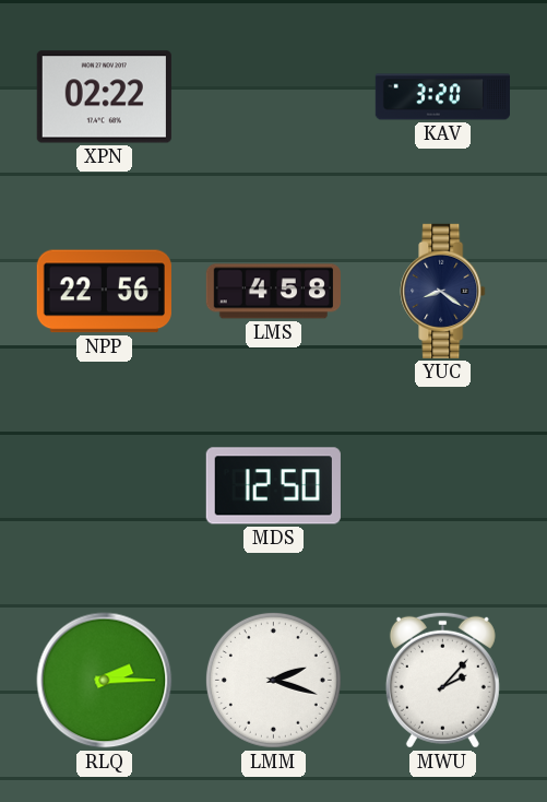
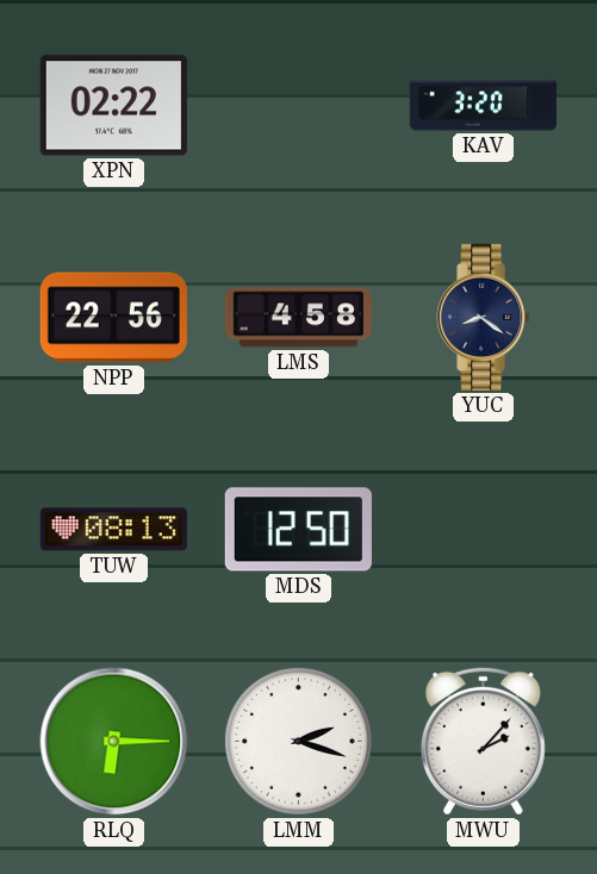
TUW: none -> 08:13
RLQ: 2:15 -> 6:15
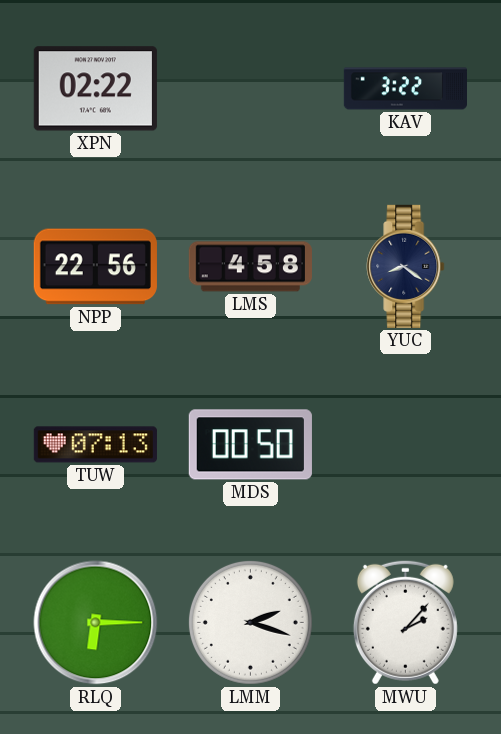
KAV: 3:20 -> 3:22
TUW: 08:13 -> 07:13
MDS: 12:50 -> 00:50
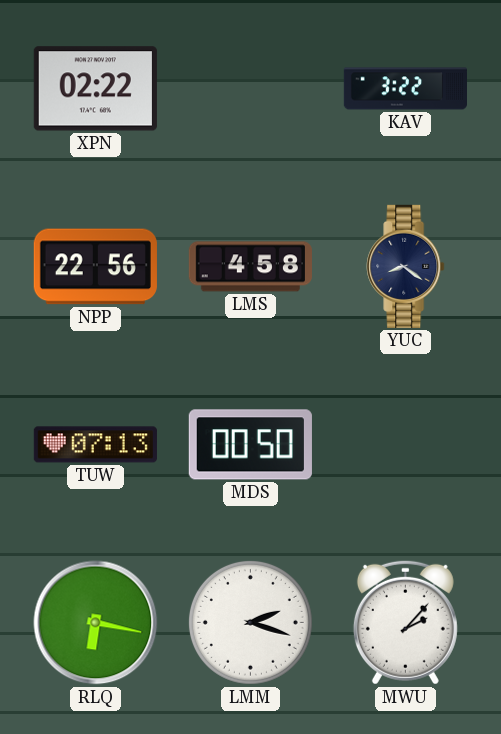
RLQ: 6:15 -> 6:17
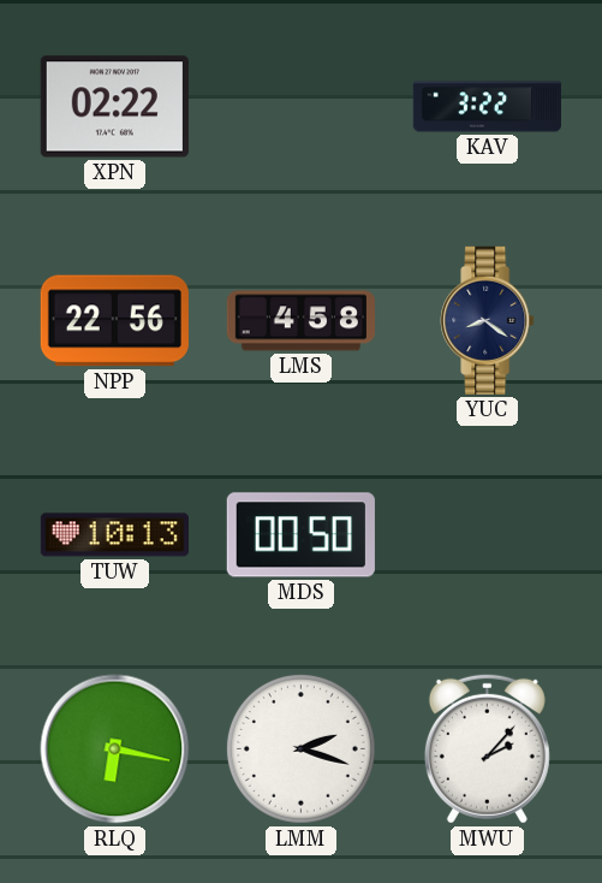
TUW: 07:13 -> 10:13
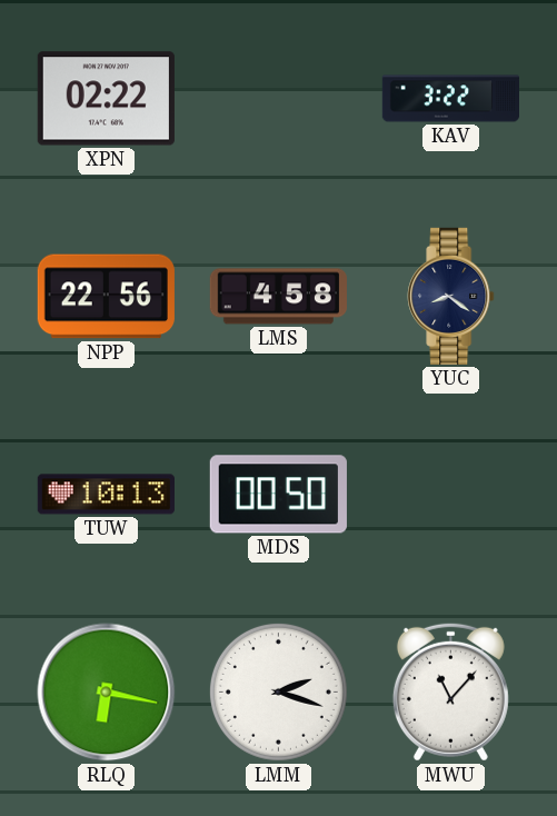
MWU: 2:07 -> 11:07
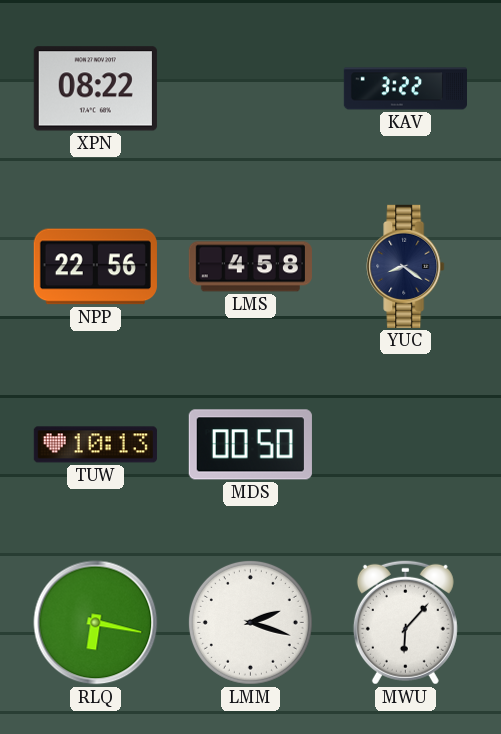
XPN: 02:22 -> 08:22
MWU: 11:07 -> 6:07
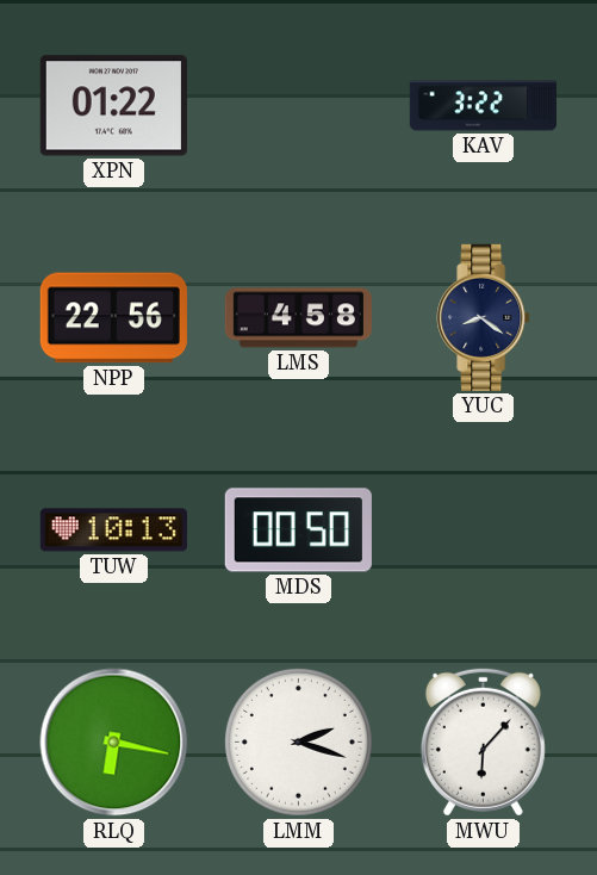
XPN: 08:22 -> 01:22
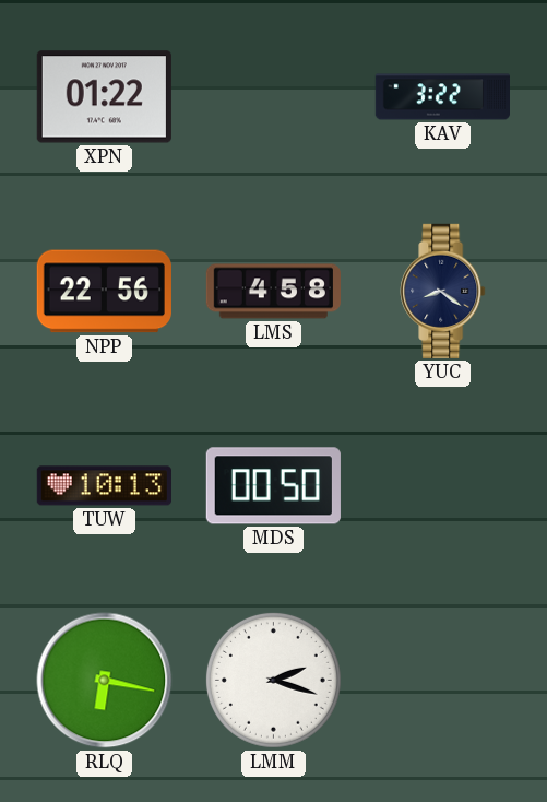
MWU: 6:07 -> none
